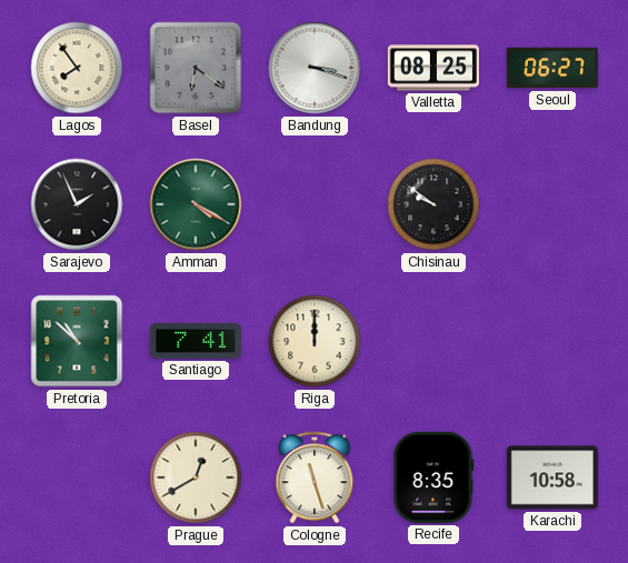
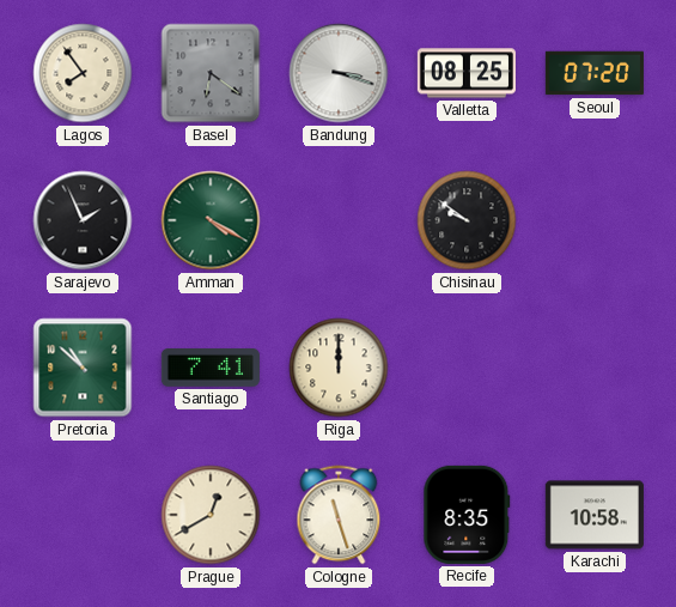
Seoul: 06:27 -> 07:20
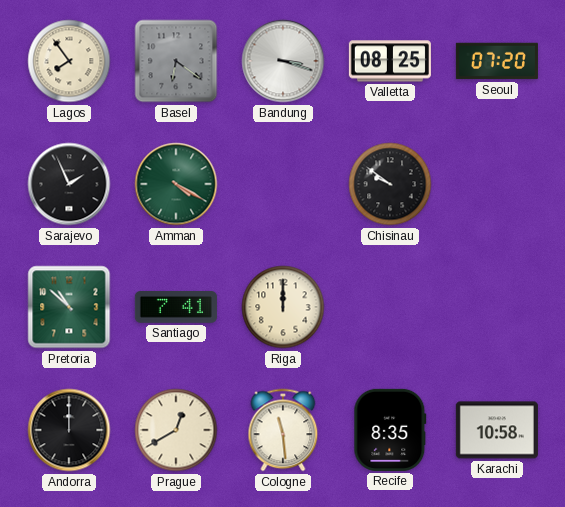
Andorra: none -> 12:00
Cologne: 11:27 -> 11:29
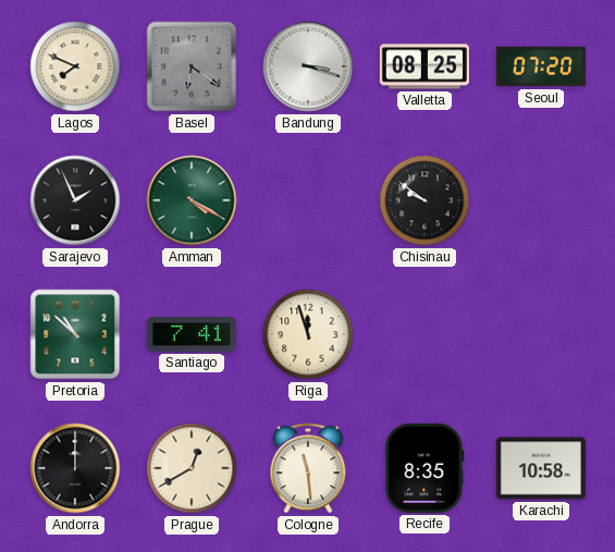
Lagos: 7:54 -> 7:49
Riga: 12:00 -> 11:57
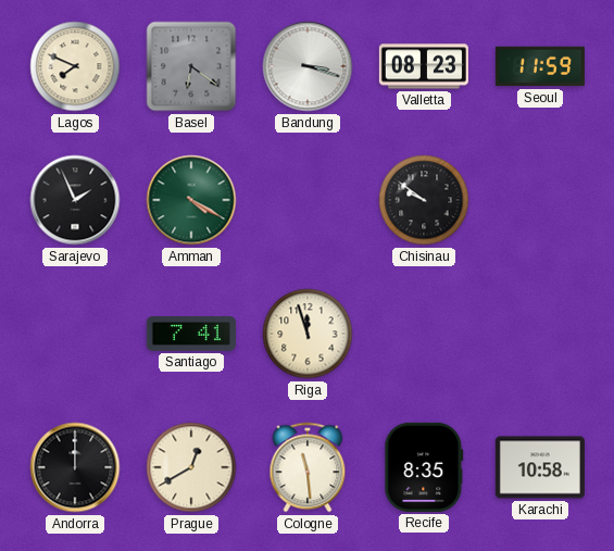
Valletta: 08:25 -> 08:23
Seoul: 07:20 -> 11:59
Pretoria: 10:52 -> none
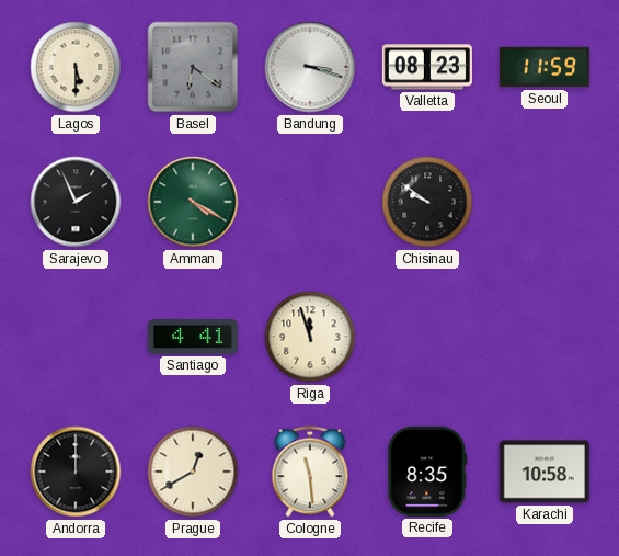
Lagos: 7:49 -> 5:30
Santiago: 7:41 -> 4:41
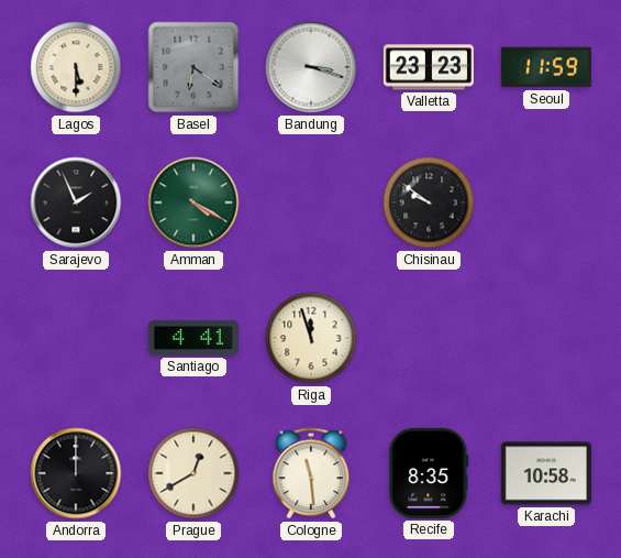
Valletta: 08:23 -> 23:23
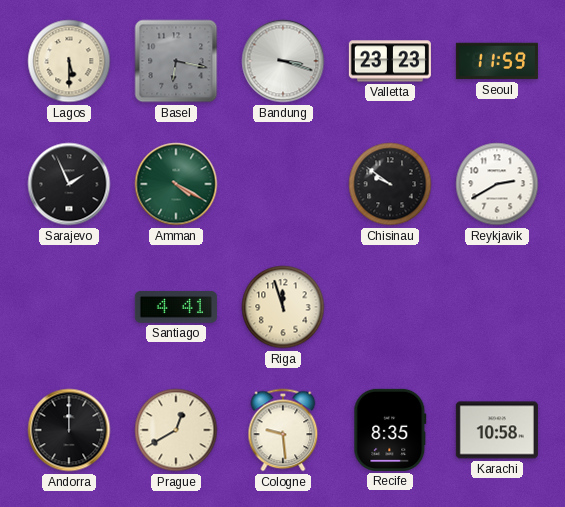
Basel: 6:21 -> 6:17
Reykjavik: none -> 2:40
Cologne: 11:29 -> 9:29
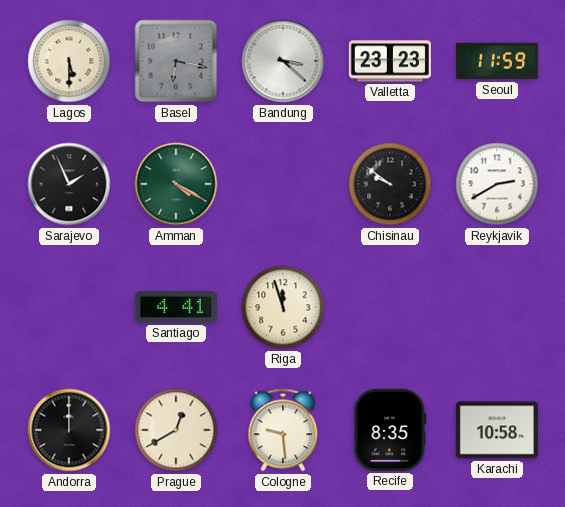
Bandung: 3:18 -> 3:22
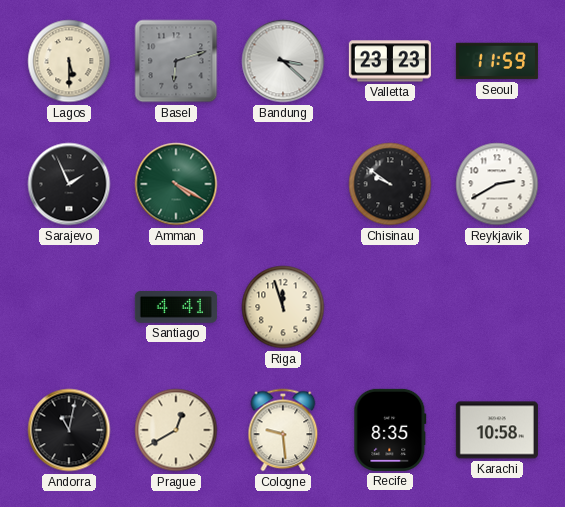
Basel: 6:17 -> 6:12
Andorra: 12:00 -> 11:02
